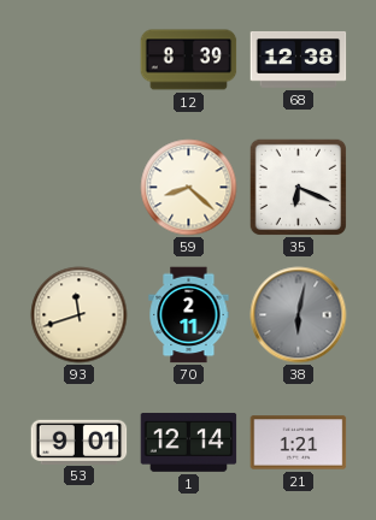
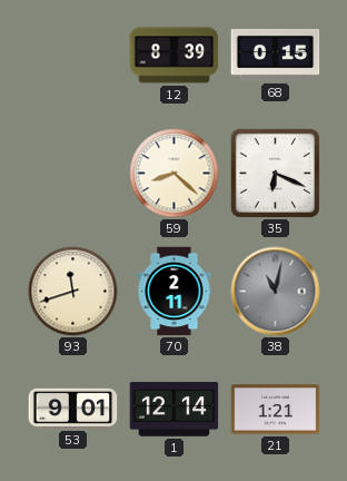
68: 12:38 -> 0:15
38: 6:02 -> 11:02
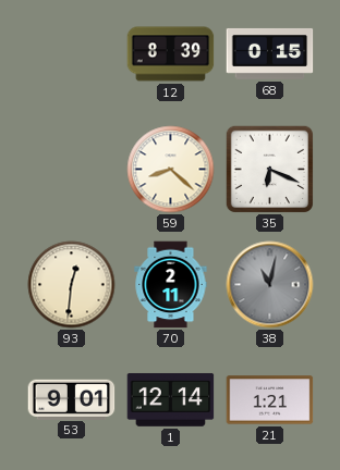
93: 11:42 -> 12:31
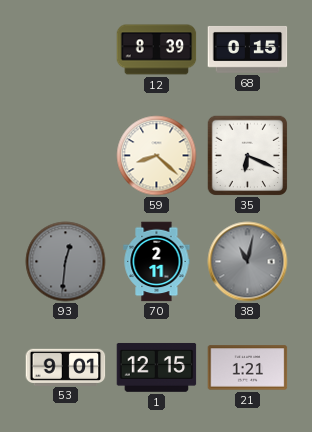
93 dial: cream -> grey
1: 12:14 -> 12:15
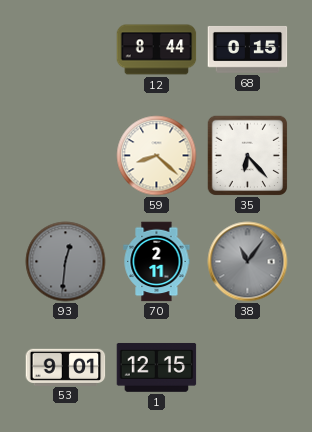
12: 8:39 -> 8:44
35: 6:19 -> 6:23
38: 11:02 -> 11:06
21: 1:21 -> none
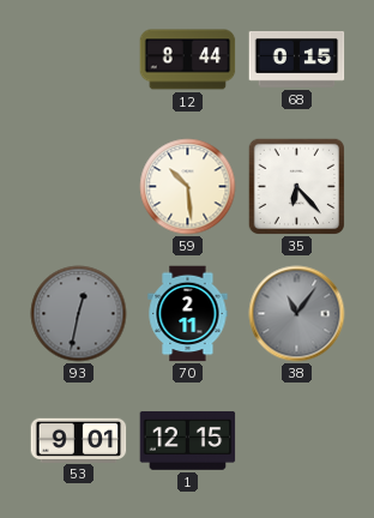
59: 8:22 -> 10:29
93: 12:31 -> 12:32
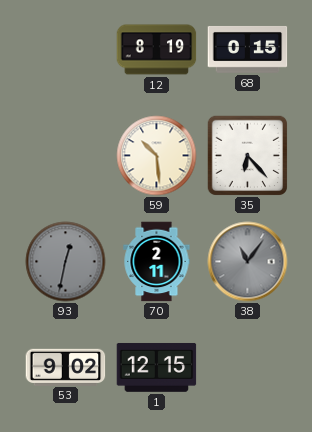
12: 8:44 -> 8:19
53: 9:01 -> 9:02
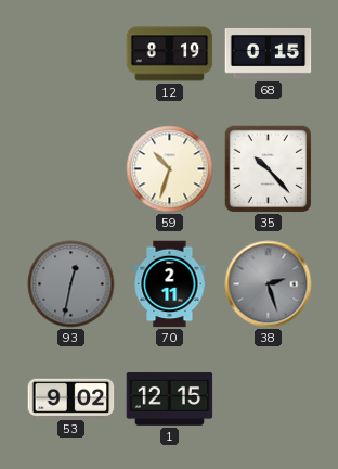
59: 10:29 -> 10:33
35: 6:23 -> 10:23
38: 11:06 -> 2:27
